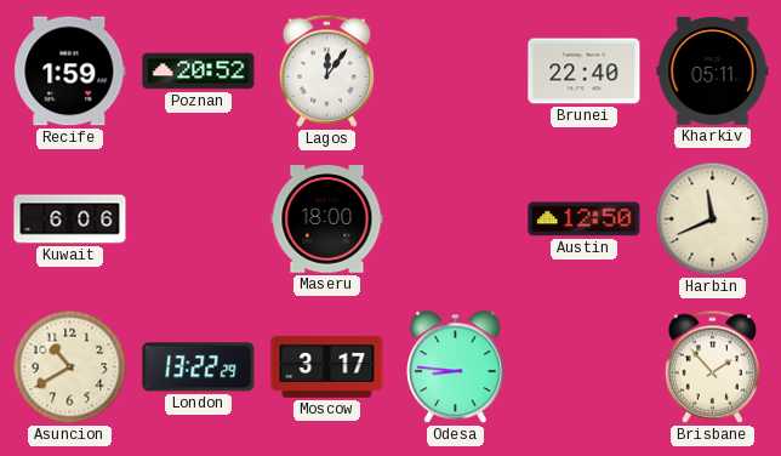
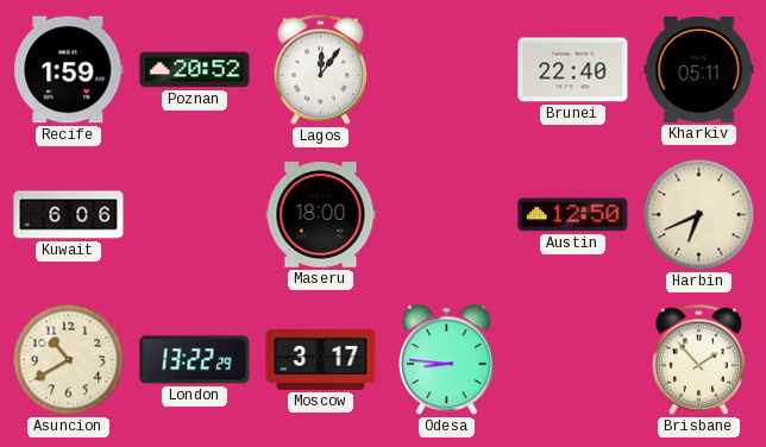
Harbin: 11:41 -> 6:41
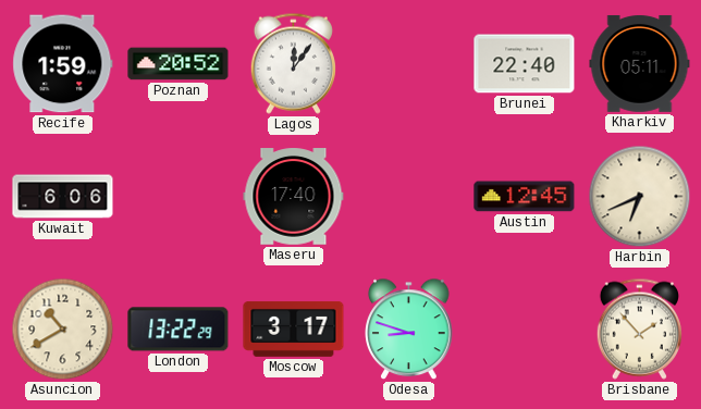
Maseru: 18:00 -> 17:40
Austin: 12:50 -> 12:45
Odesa: 8:46 -> 8:48
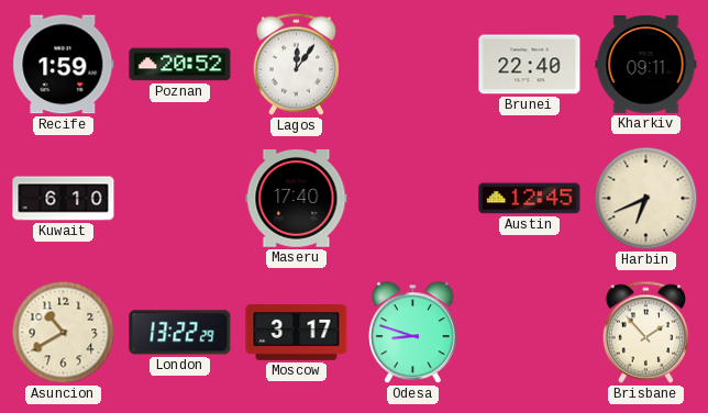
Kharkiv: 05:11 -> 09:11
Kuwait: 6:06 -> 6:10
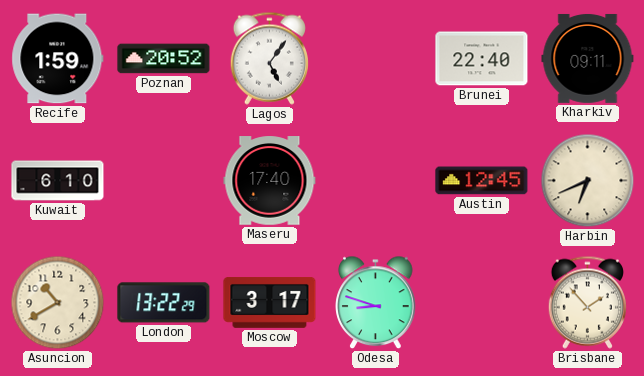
Lagos: 12:06 -> 5:06
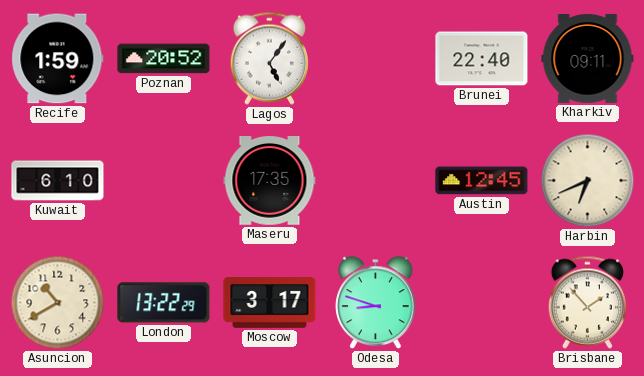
Maseru: 17:40 -> 17:35
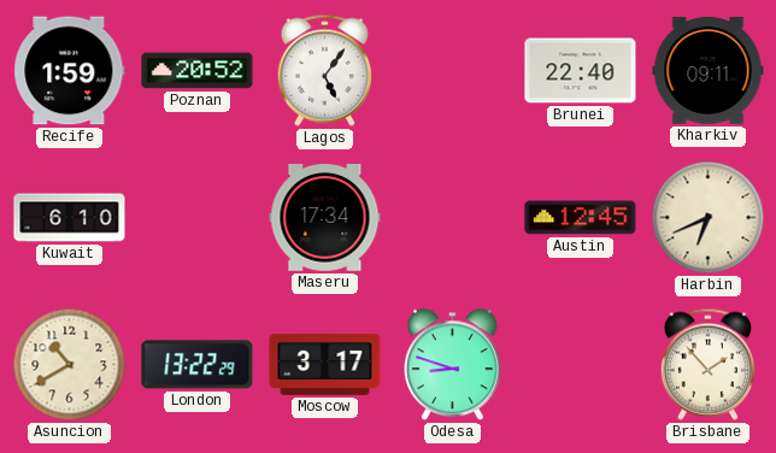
Maseru: 17:35 -> 17:34
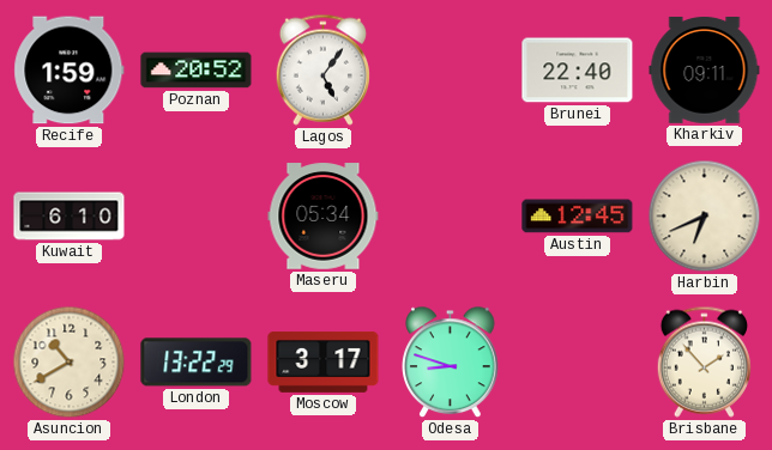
Maseru: 17:34 -> 05:34
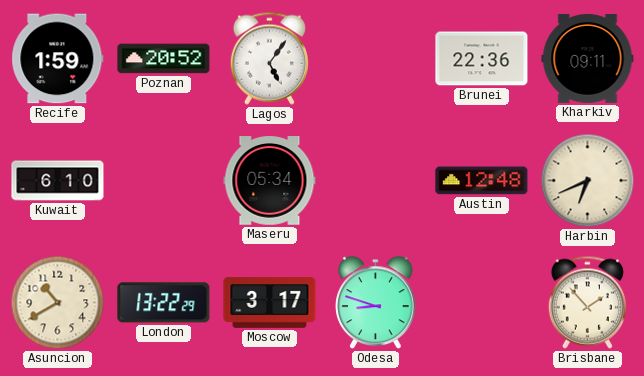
Brunei: 22:40 -> 22:36
Austin: 12:45 -> 12:48
